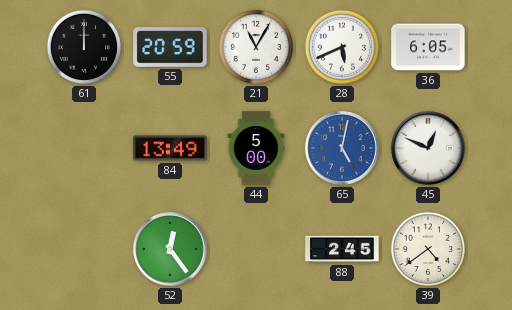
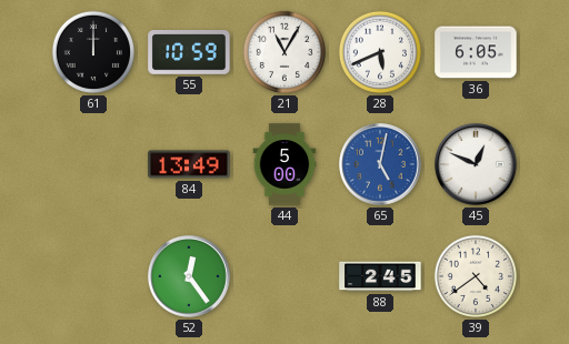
55: 20:59 -> 10:59
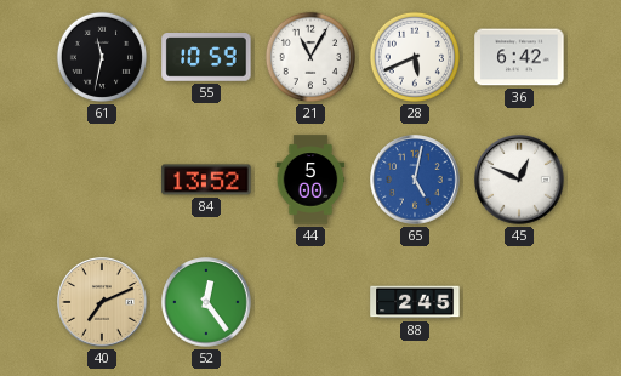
61: 12:00 -> 11:32
36: 6:05 -> 6:42
84: 13:49 -> 13:52
40: none -> 7:11
39: 4:39 -> none
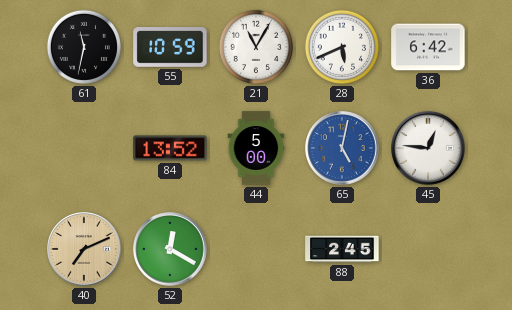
45: 12:49 -> 12:46
52: 12:24 -> 12:20
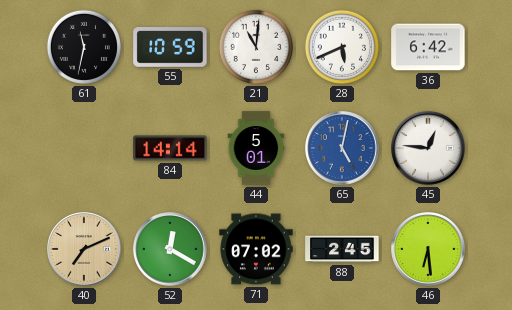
21: 11:05 -> 11:01
84: 13:52 -> 14:14
44: 5:00 -> 5:01
71: none -> 07:02
46: none -> 6:29
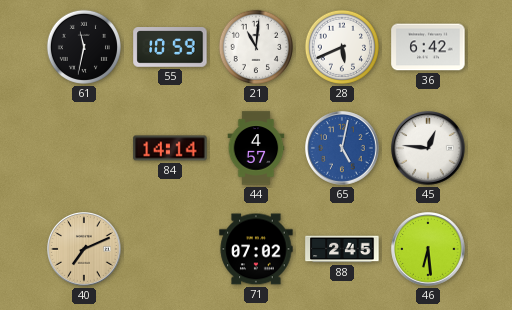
44: 5:01 -> 4:57
52: 12:20 -> none
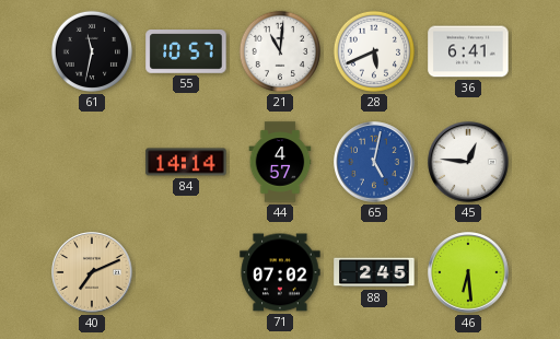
55: 10:59 -> 10:57
36: 6:42 -> 6:41
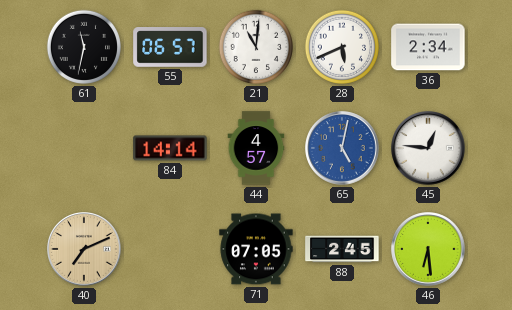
55: 10:57 -> 06:57
36: 6:41 -> 2:34
71: 07:02 -> 07:05
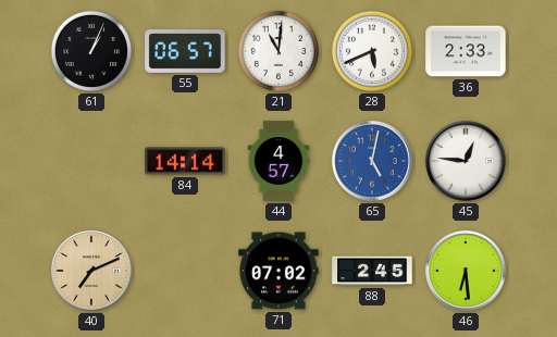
61: 11:32 -> 1:04
36: 2:34 -> 2:33
71: 07:05 -> 07:02
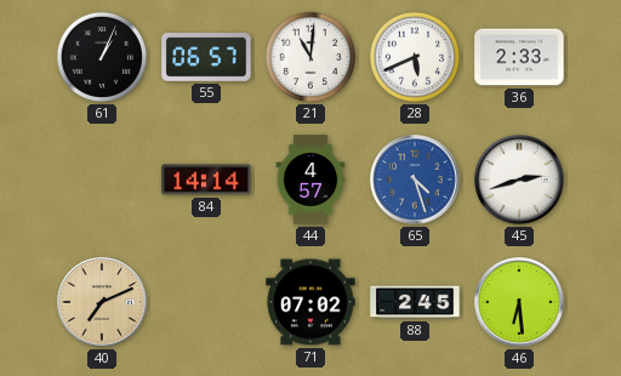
65: 5:02 -> 4:27
45: 12:46 -> 2:42
